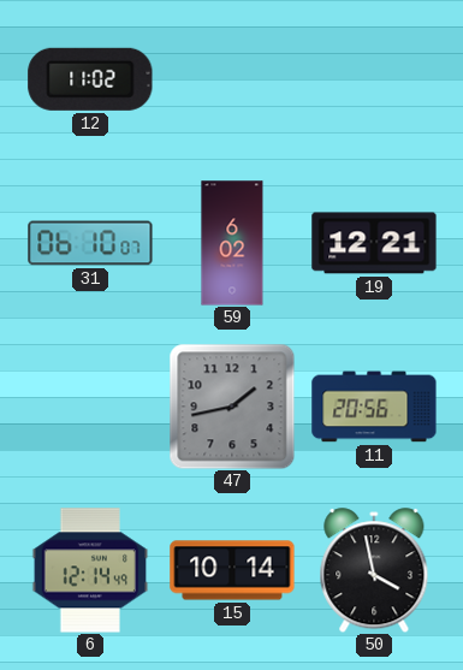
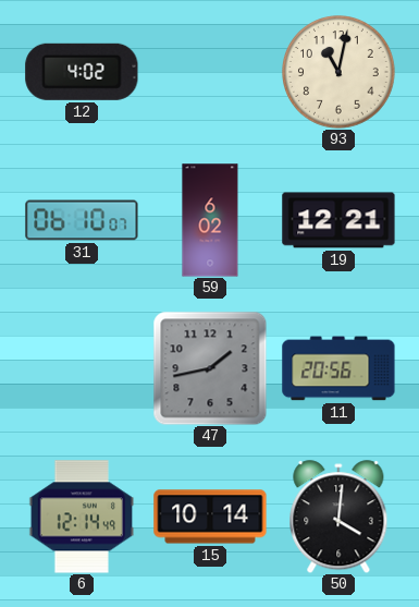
12: 11:02 -> 4:02
93: none -> 11:02
50: 3:58 -> 4:01
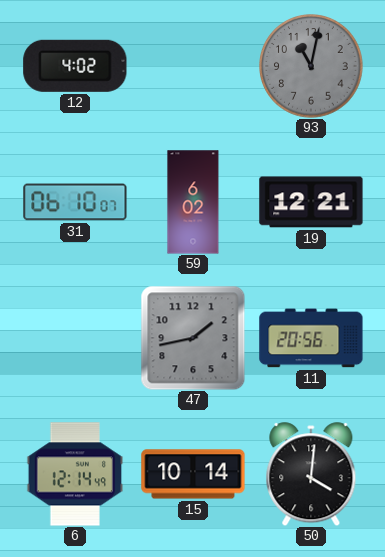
93 dial: cream -> grey
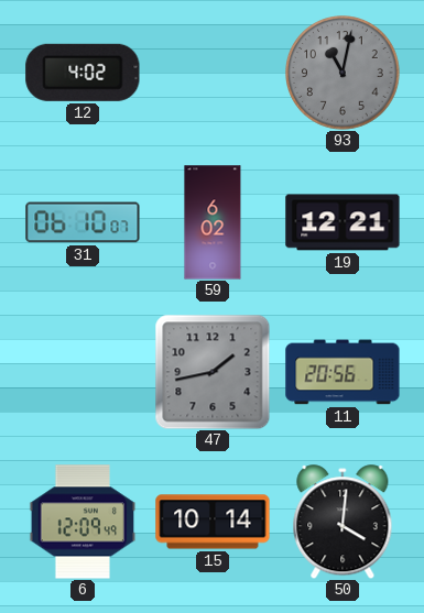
6: 12:14 -> 12:09
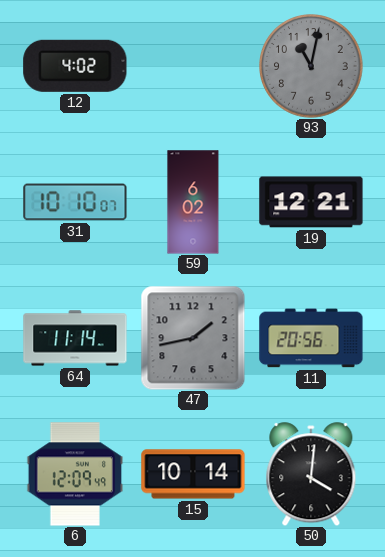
31: 06:10 -> 10:10
64: none -> 11:14
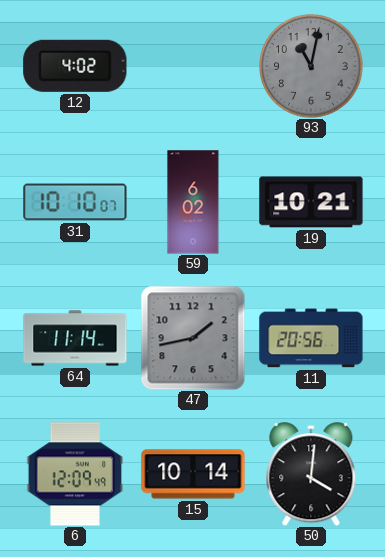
19: 12:21 -> 10:21
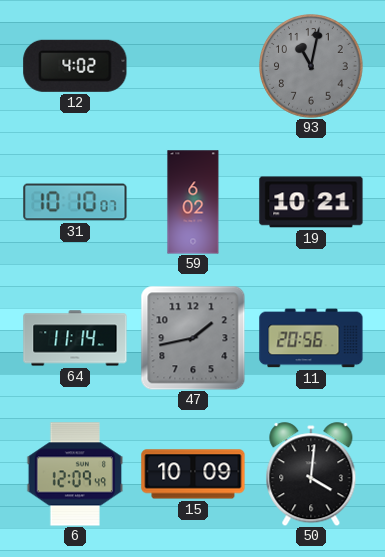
15: 10:14 -> 10:09
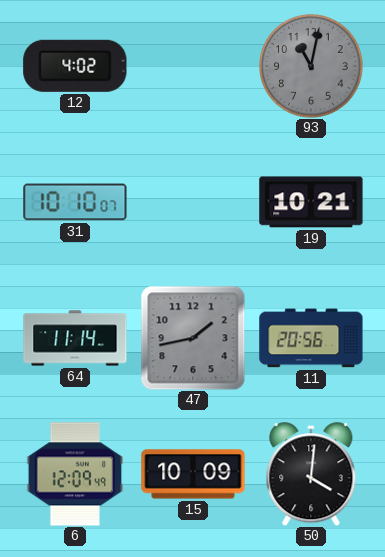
59: 6:02 -> none
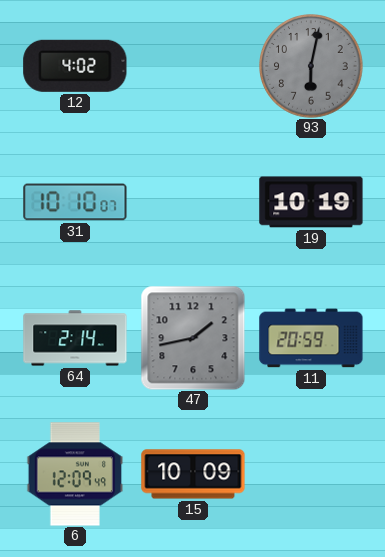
93: 11:02 -> 6:02
19: 10:21 -> 10:19
64: 11:14 -> 2:14
11: 20:56 -> 20:59
50: 4:01 -> none
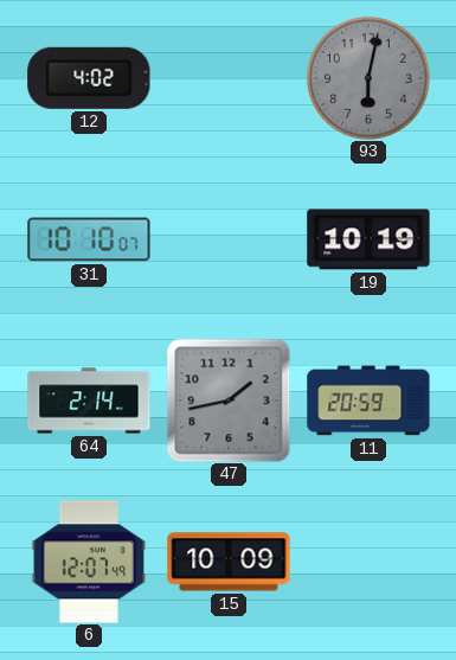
6: 12:09 -> 12:07
